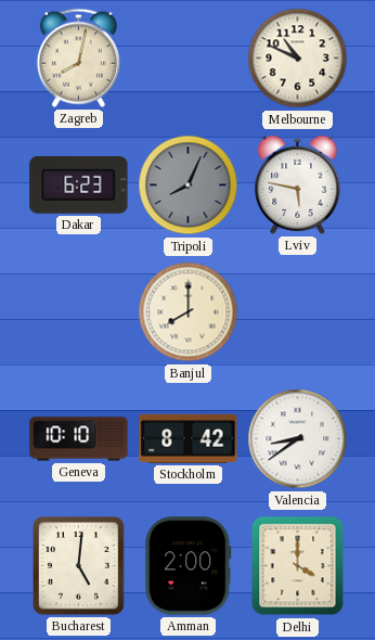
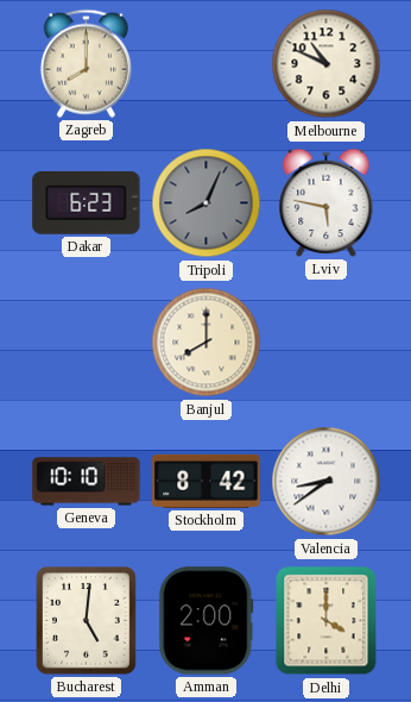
Zagreb: 8:02 -> 8:00
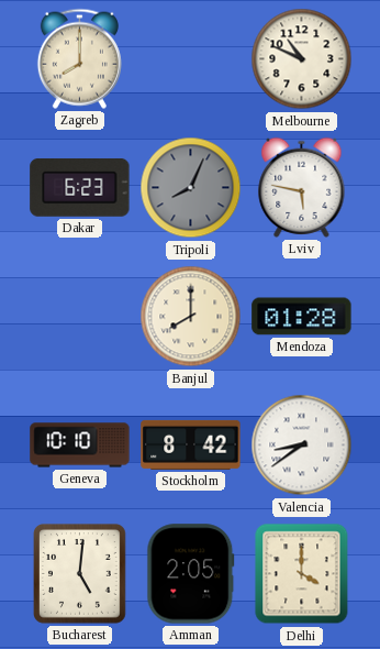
Mendoza: none -> 01:28
Amman: 2:00 -> 2:05
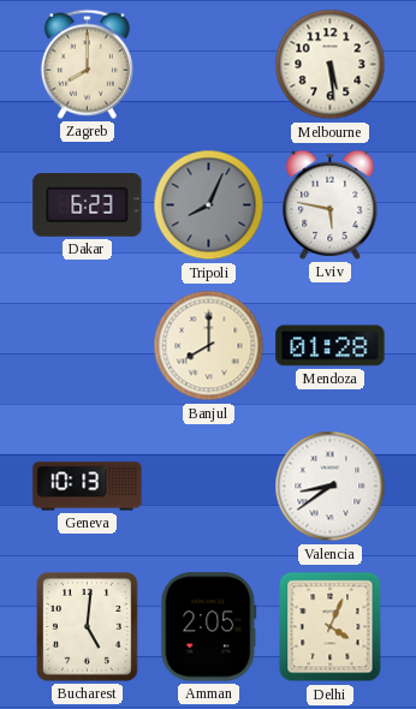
Melbourne: 10:49 -> 5:29
Geneva: 10:10 -> 10:13
Stockholm: 8:42 -> none
Delhi: 4:00 -> 4:04
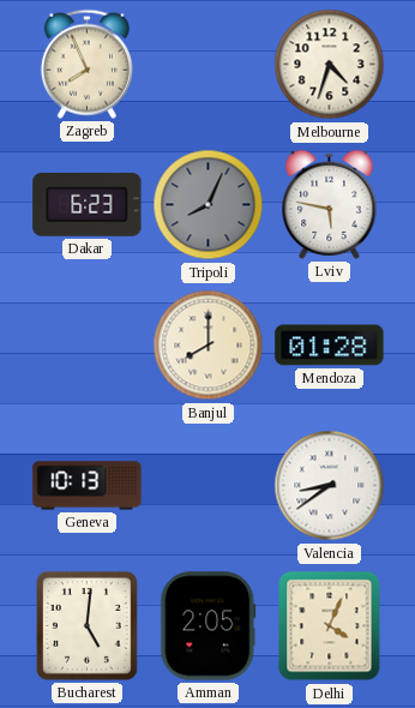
Zagreb: 8:00 -> 7:56
Melbourne: 5:29 -> 4:33
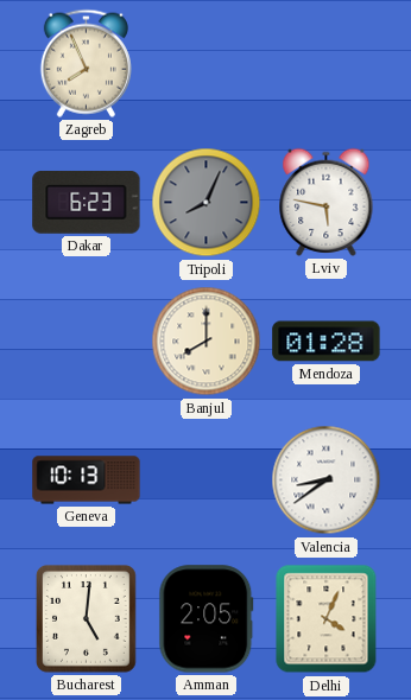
Melbourne: 4:33 -> none
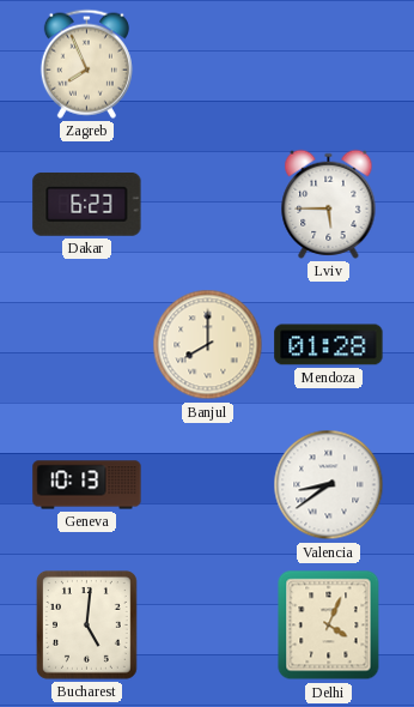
Tripoli: 8:04 -> none
Lviv: 5:47 -> 5:45
Amman: 2:05 -> none
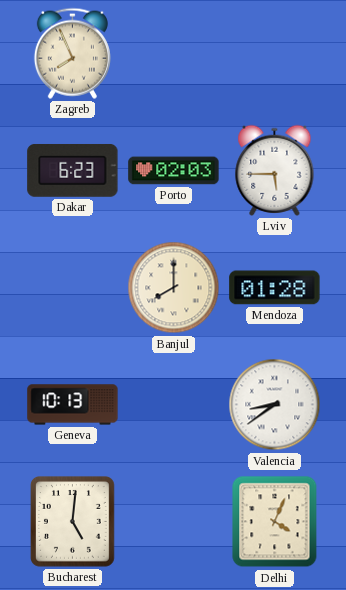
Porto: none -> 02:03
